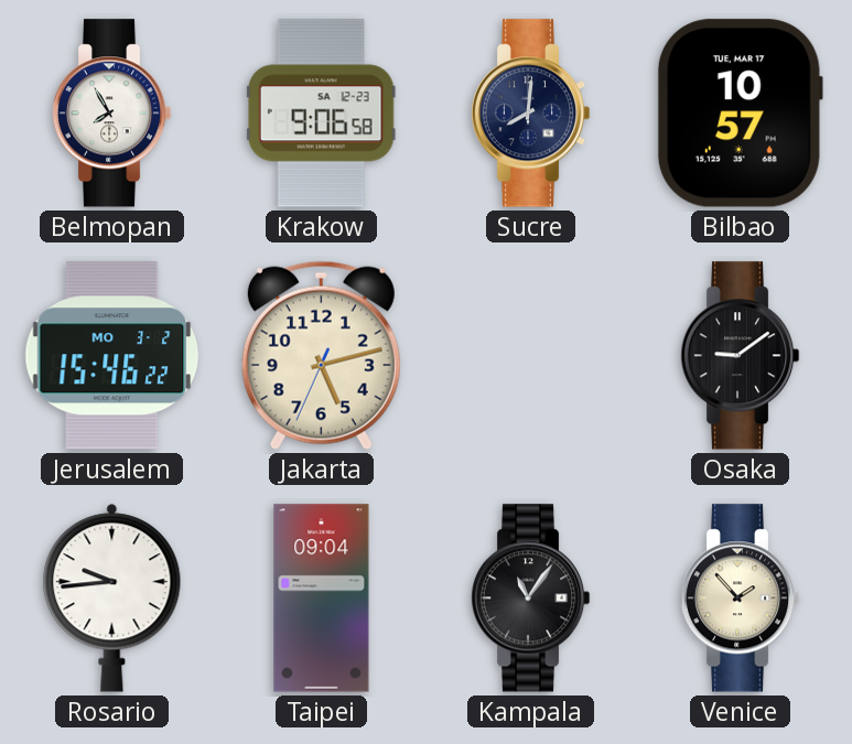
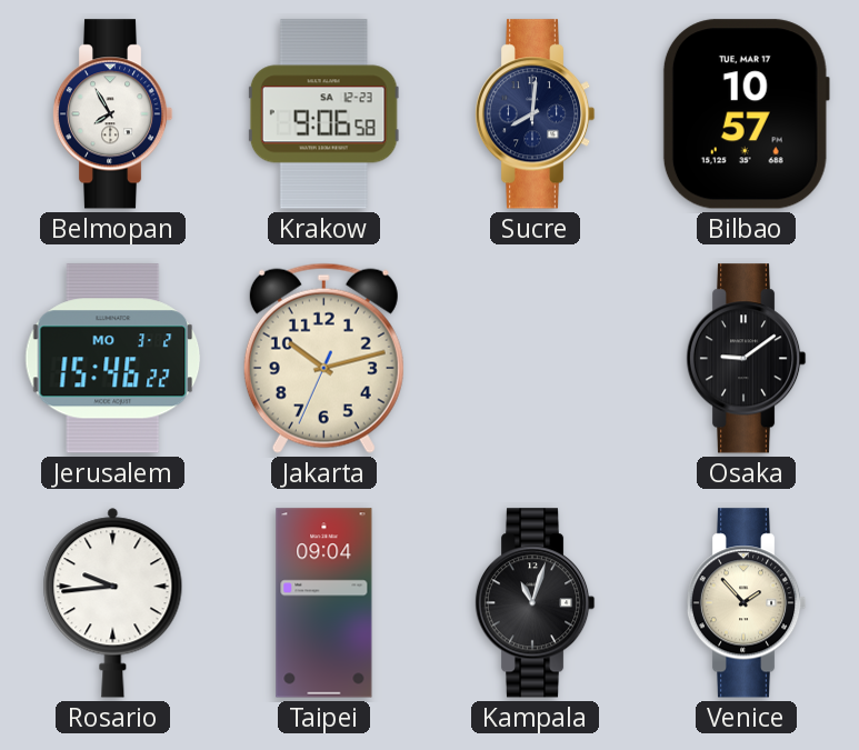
Jakarta: 5:12 -> 10:12
Kampala: 11:06 -> 11:03
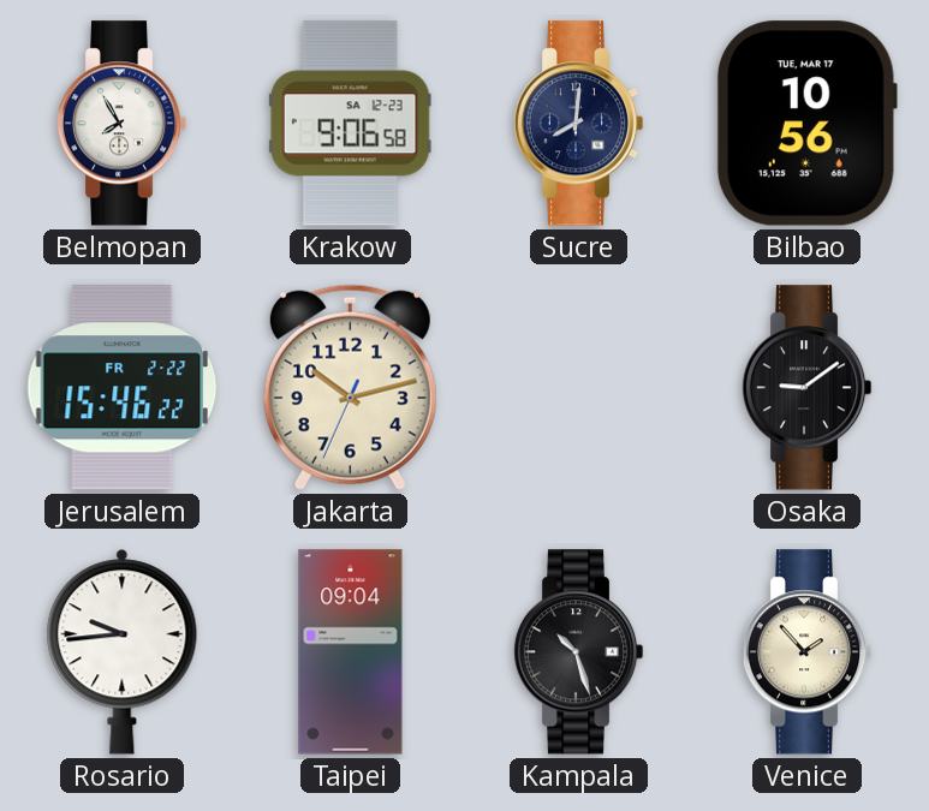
Bilbao: 10:57 -> 10:56
Jerusalem date: MO 3-2 -> FR 2-22
Kampala: 11:03 -> 10:27
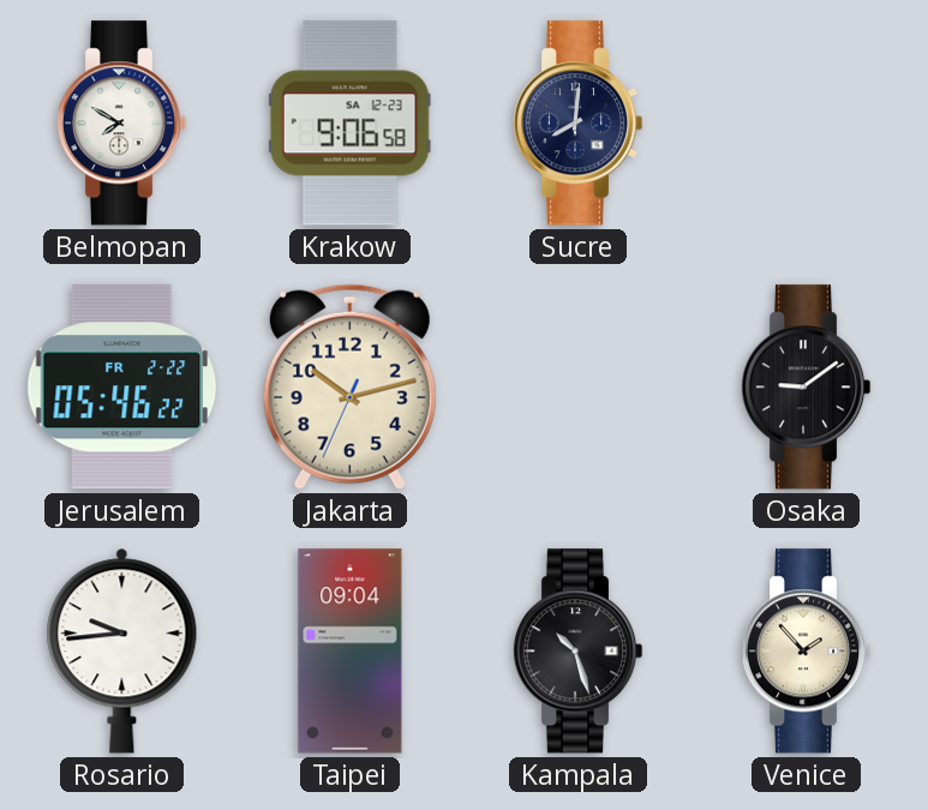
Belmopan: 7:55 -> 7:50
Bilbao: 10:56 -> none
Jerusalem: 15:46 -> 05:46
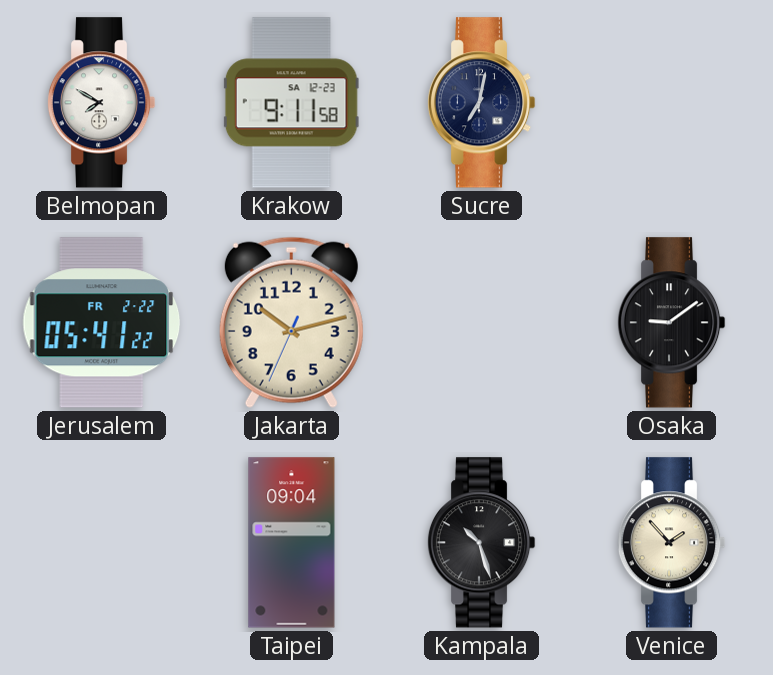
Krakow: 9:06 -> 9:11
Sucre: 8:01 -> 7:02
Jerusalem: 05:46 -> 05:41
Rosario: 9:44 -> none
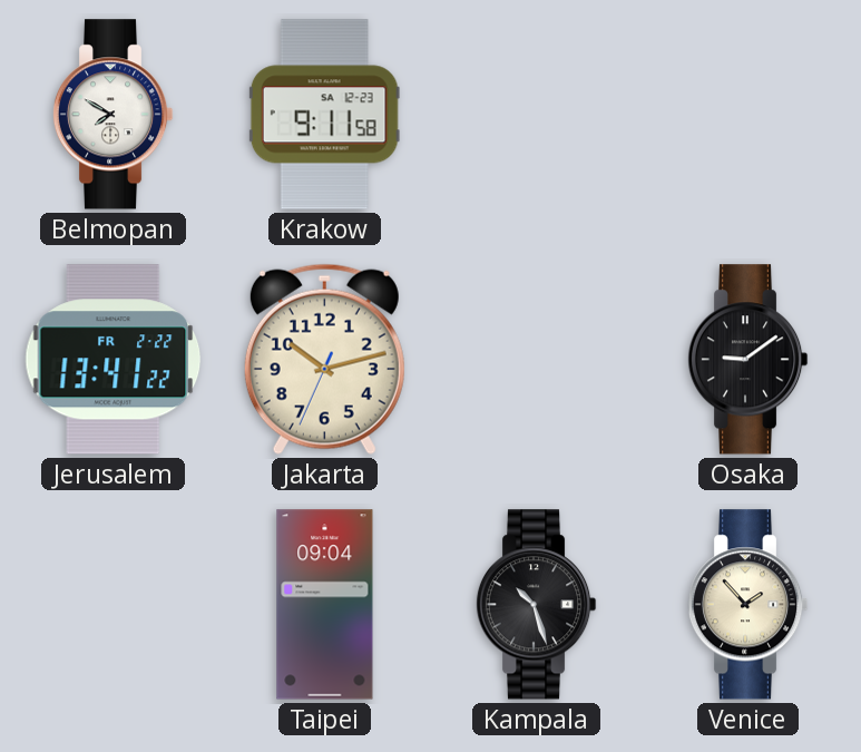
Sucre: 7:02 -> none
Jerusalem: 05:41 -> 13:41
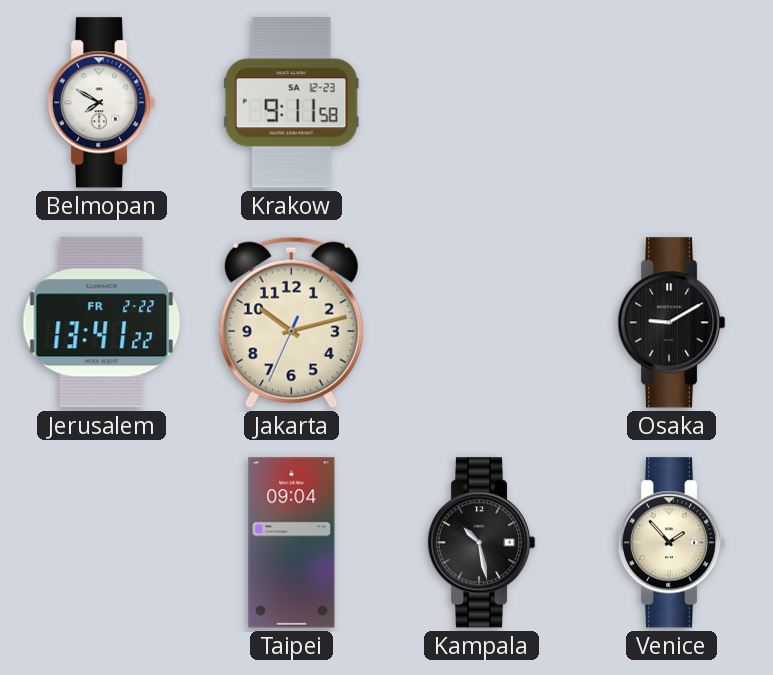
Osaka: 9:09 -> 9:10
Kampala: 10:27 -> 10:28
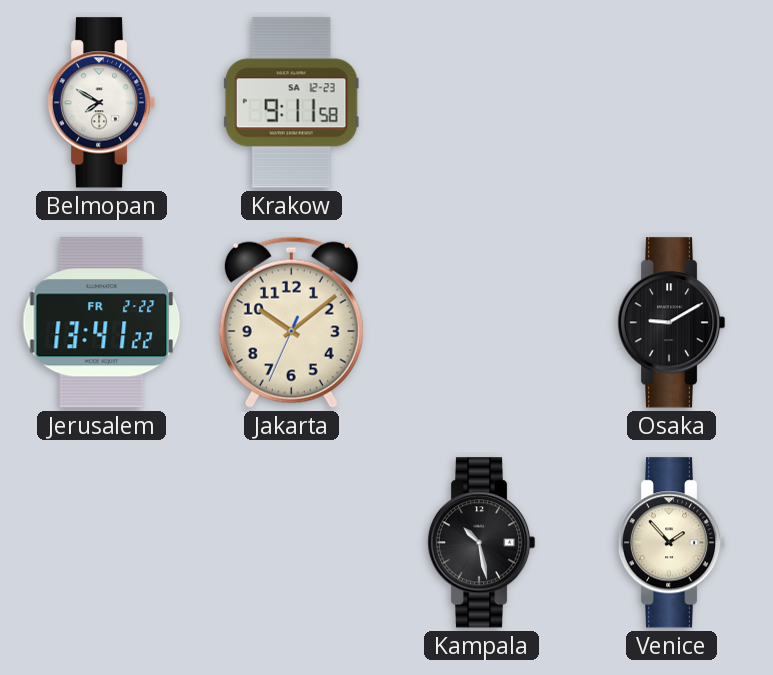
Jakarta: 10:12 -> 10:08
Taipei: 09:04 -> none
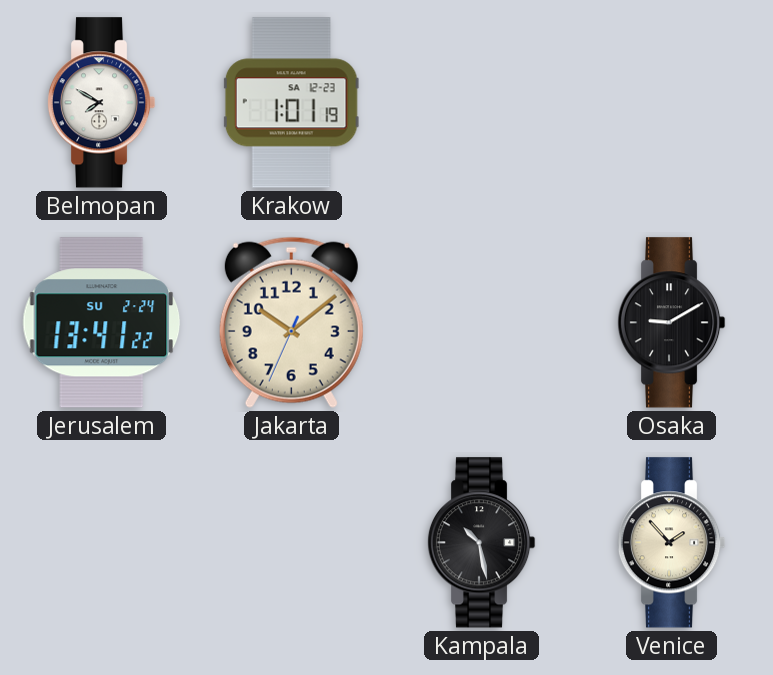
Krakow: 9:11 -> 1:01
Jerusalem date: FR 2-22 -> SU 2-24
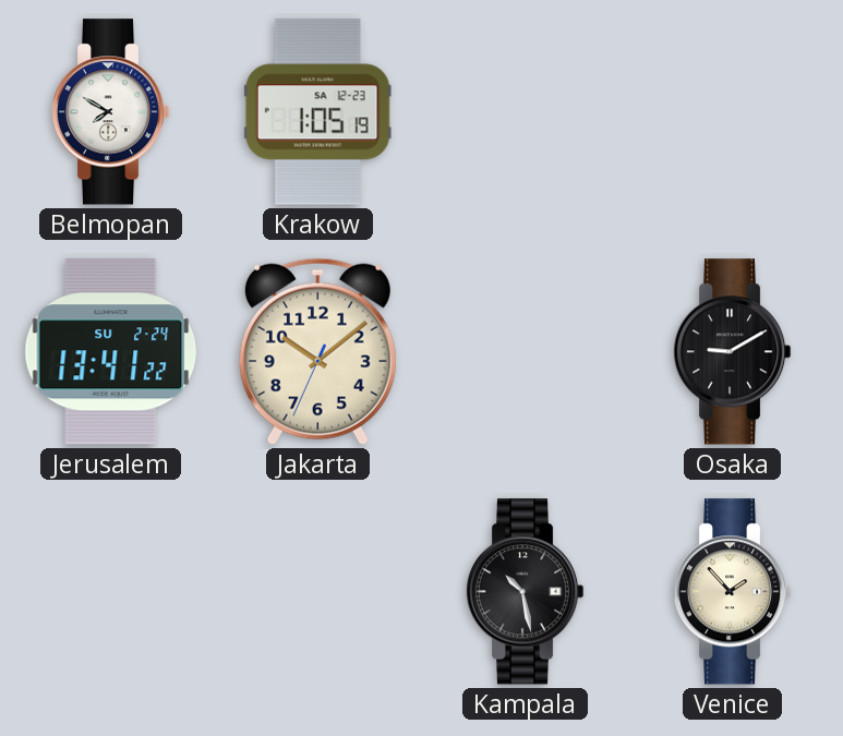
Krakow: 1:01 -> 1:05
